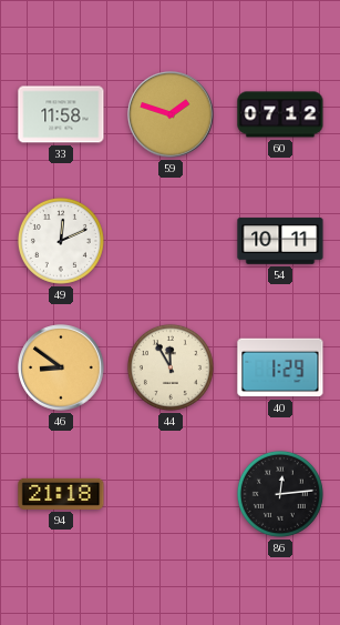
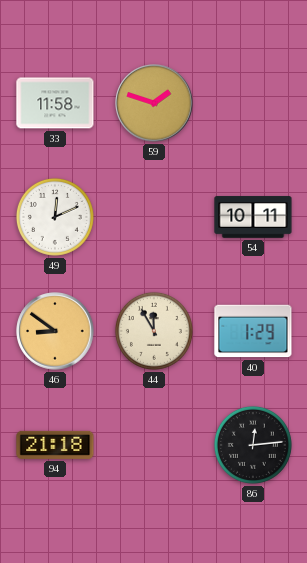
60: 07:12 -> none
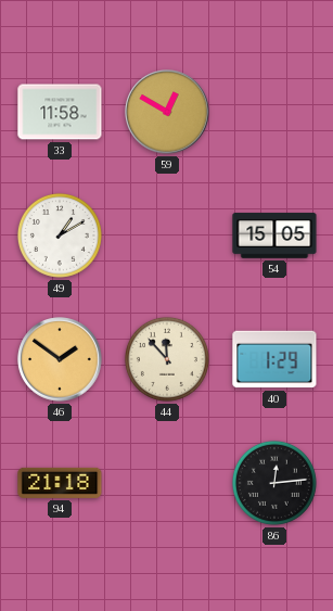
59: 1:48 -> 12:50
49: 12:11 -> 1:10
54: 10:11 -> 15:05
46: 8:51 -> 1:51
44: 11:55 -> 11:53
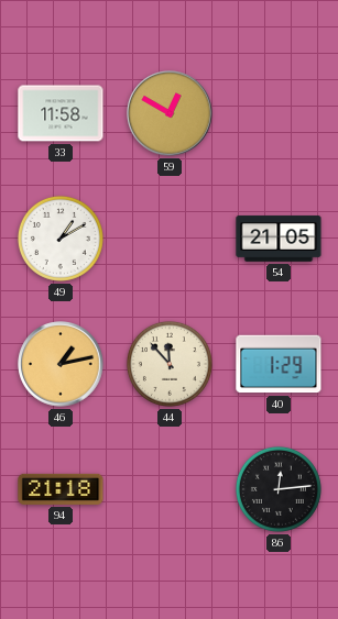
54: 15:05 -> 21:05
46: 1:51 -> 1:13
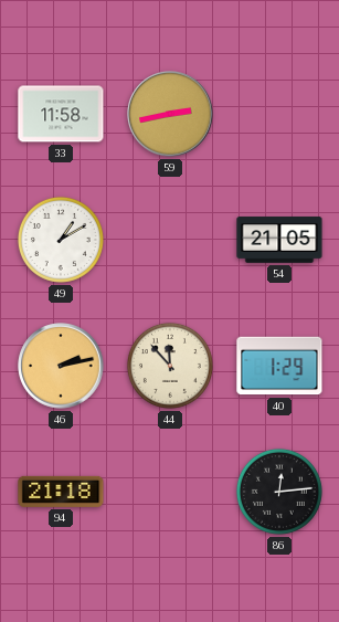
59: 12:50 -> 2:43
46: 1:13 -> 2:13
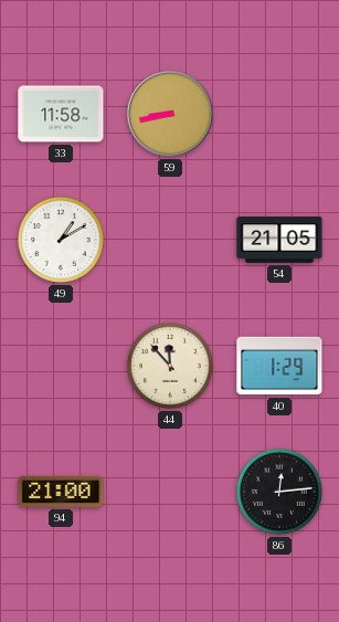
59: 2:43 -> 8:43
46: 2:13 -> none
94: 21:18 -> 21:00
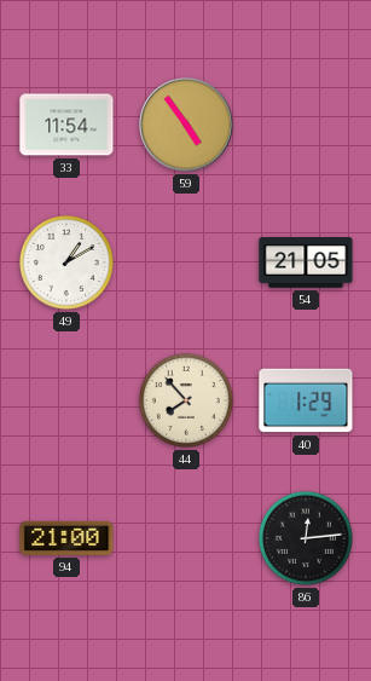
33: 11:58 -> 11:54
59: 8:43 -> 4:54
44: 11:53 -> 7:53
